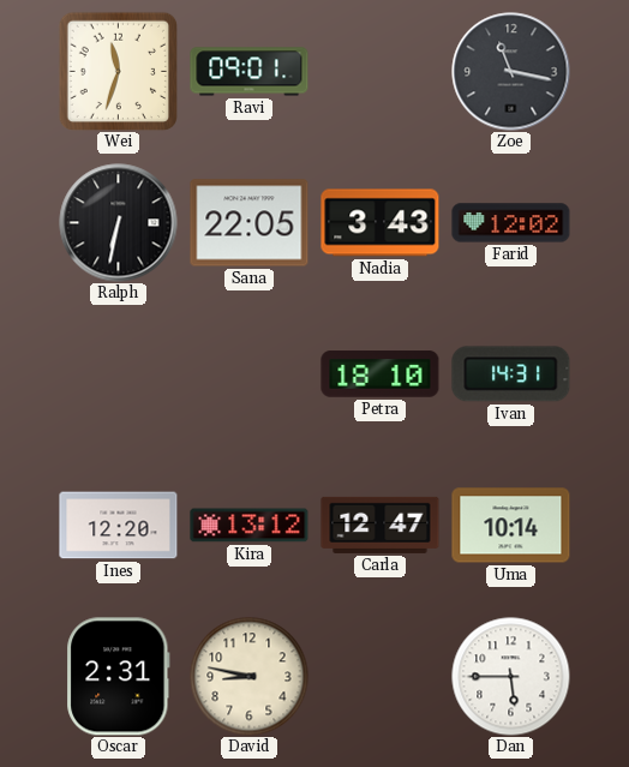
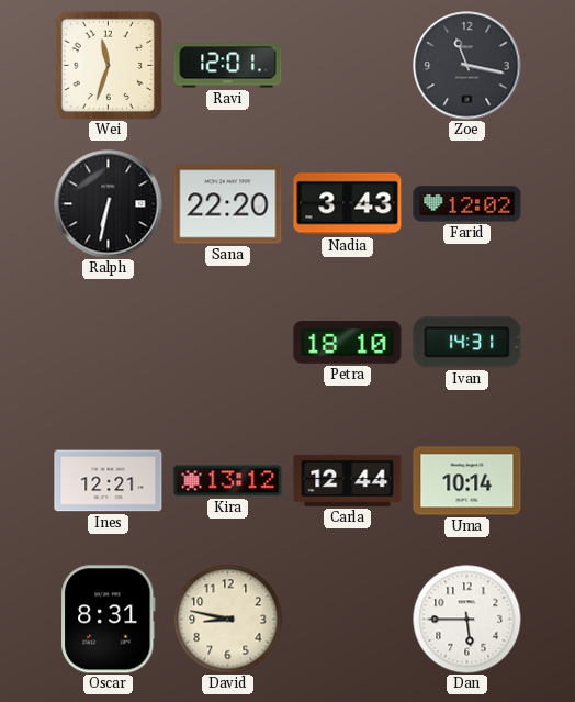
Ravi: 09:01 -> 12:01
Sana: 22:05 -> 22:20
Ines: 12:20 -> 12:21
Carla: 12:47 -> 12:44
Oscar: 2:31 -> 8:31
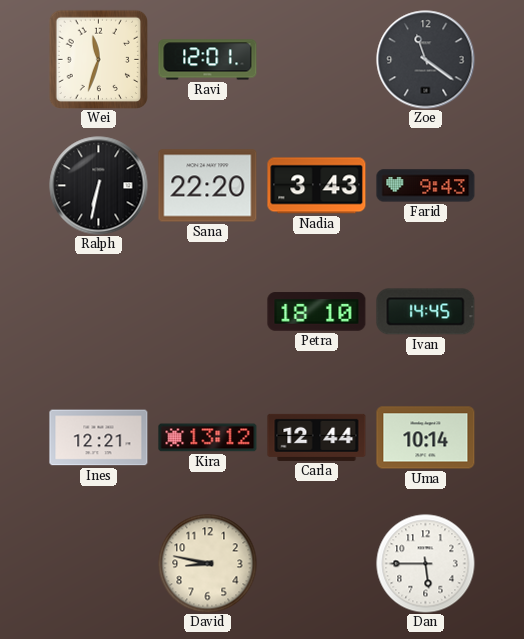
Zoe: 11:17 -> 11:21
Farid: 12:02 -> 9:43
Ivan: 14:31 -> 14:45
Oscar: 8:31 -> none
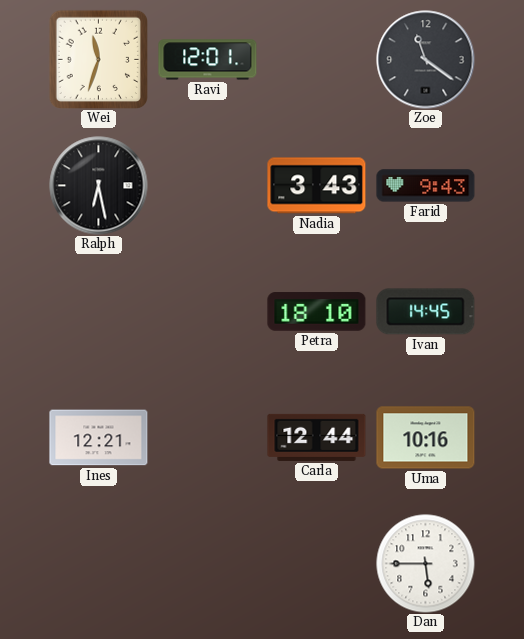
Ralph: 6:32 -> 6:28
Sana: 22:20 -> none
Kira: 13:12 -> none
Uma: 10:14 -> 10:16
David: 8:47 -> none
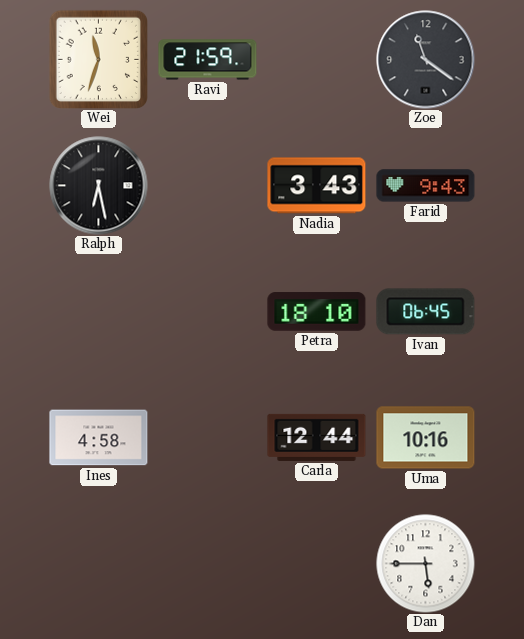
Ravi: 12:01 -> 21:59
Ivan: 14:45 -> 06:45
Ines: 12:21 -> 4:58
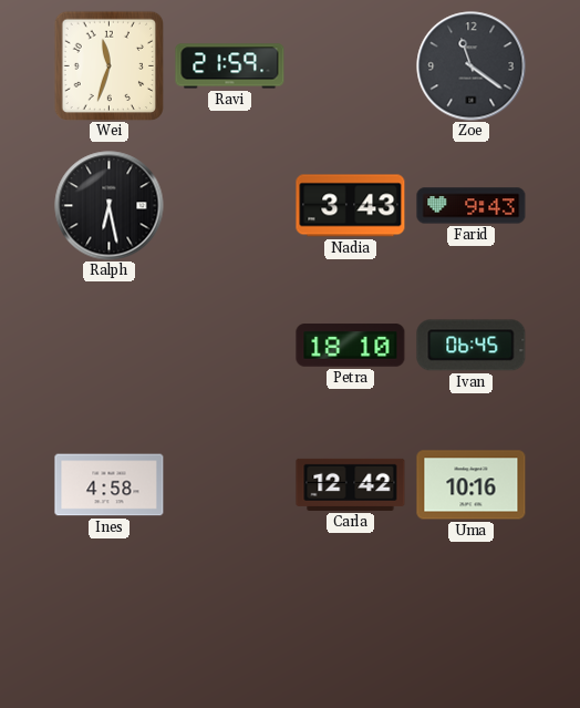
Carla: 12:44 -> 12:42
Dan: 5:45 -> none
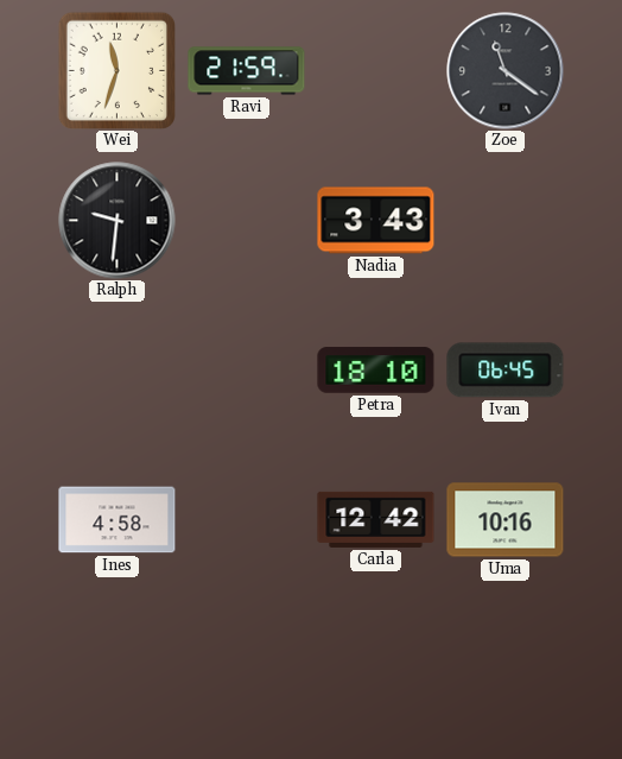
Ralph: 6:28 -> 9:31
Farid: 9:43 -> none
